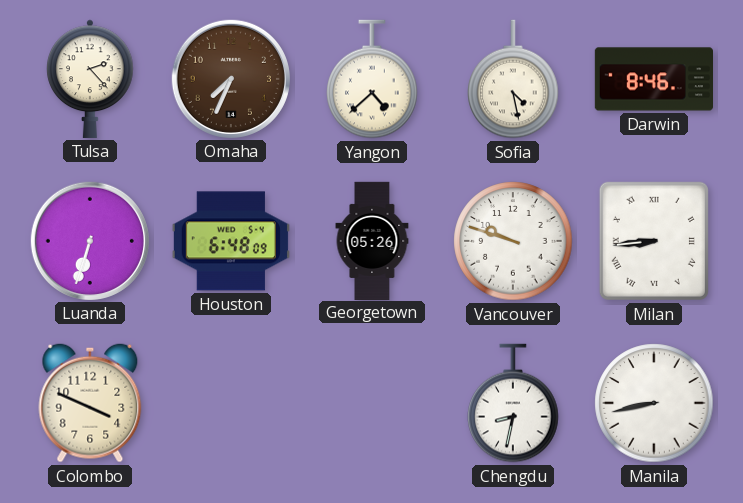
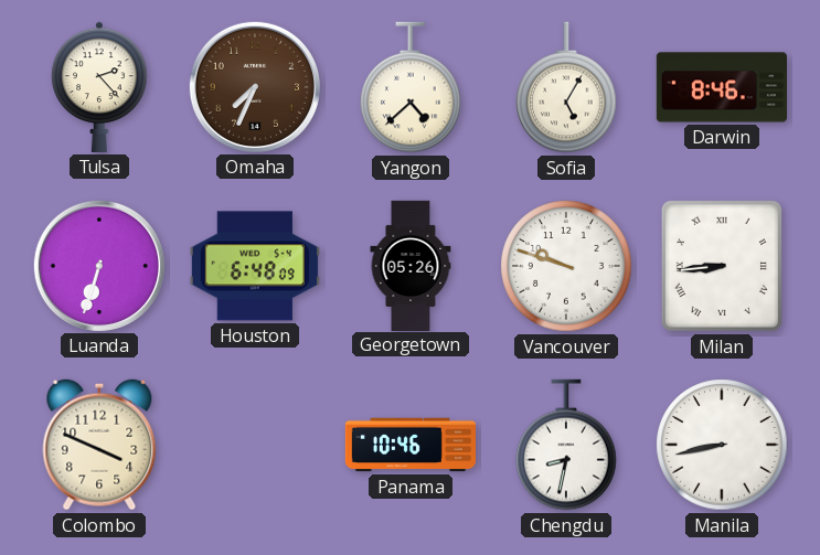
Sofia: 4:28 -> 5:05
Panama: none -> 10:46
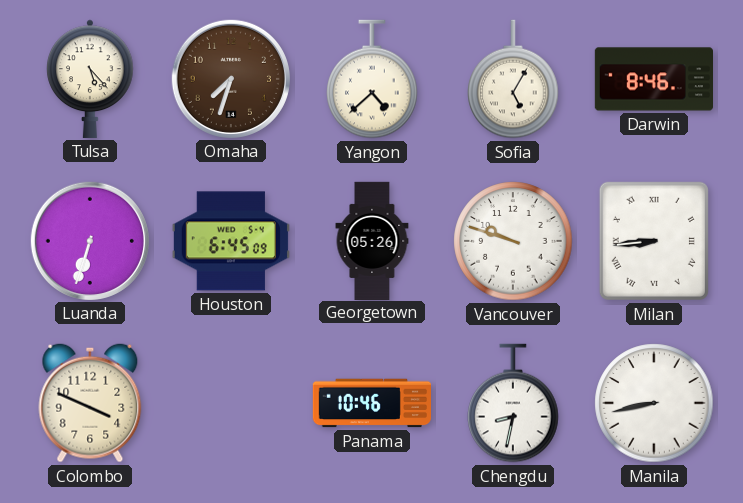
Tulsa: 2:23 -> 5:23
Omaha: 7:34 -> 7:33
Houston: 6:48 -> 6:45
